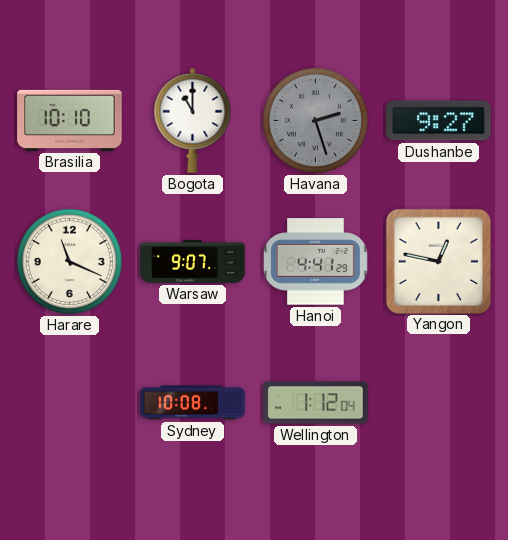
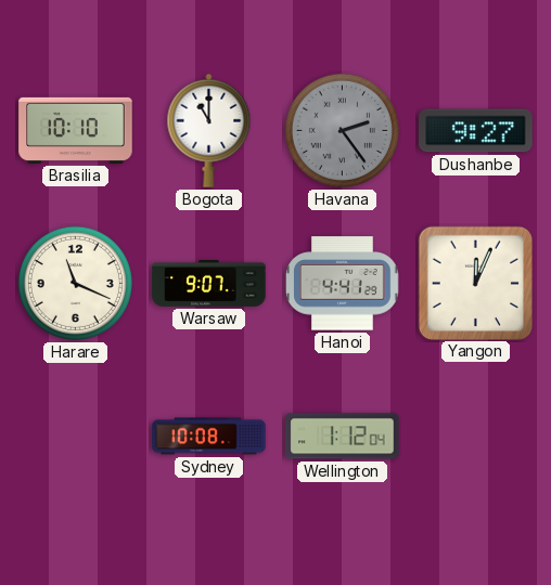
Havana: 2:27 -> 2:24
Yangon: 12:47 -> 12:04
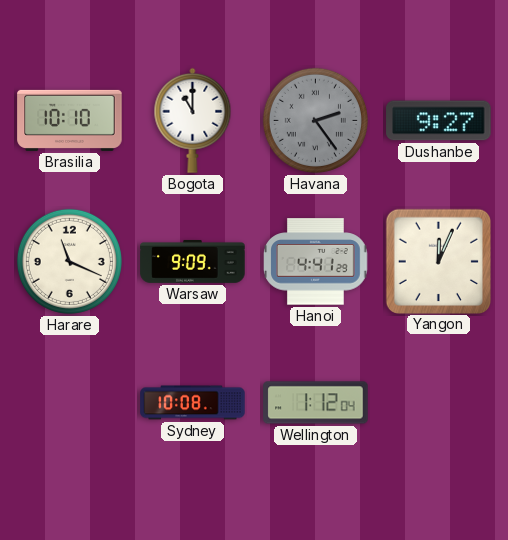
Warsaw: 9:07 -> 9:09
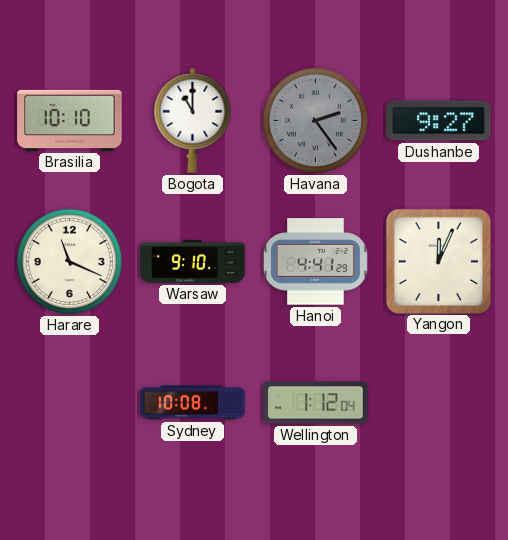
Warsaw: 9:09 -> 9:10
